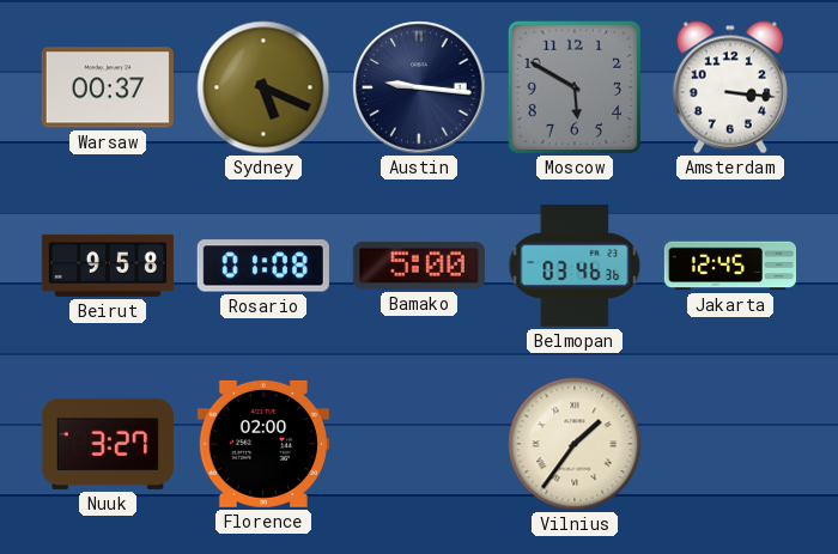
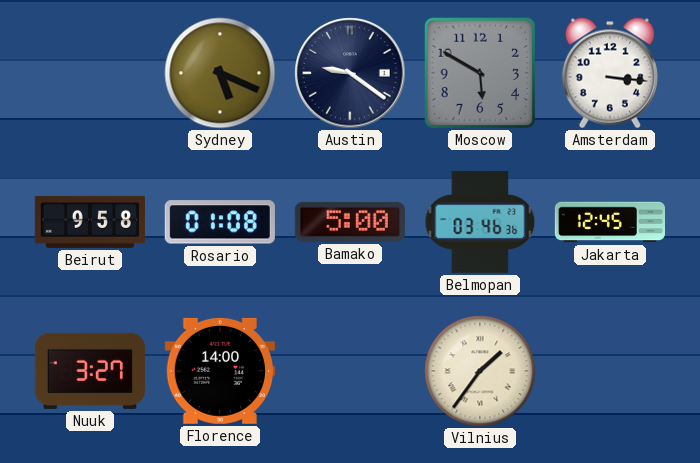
Warsaw: 00:37 -> none
Austin: 9:16 -> 9:21
Florence: 02:00 -> 14:00
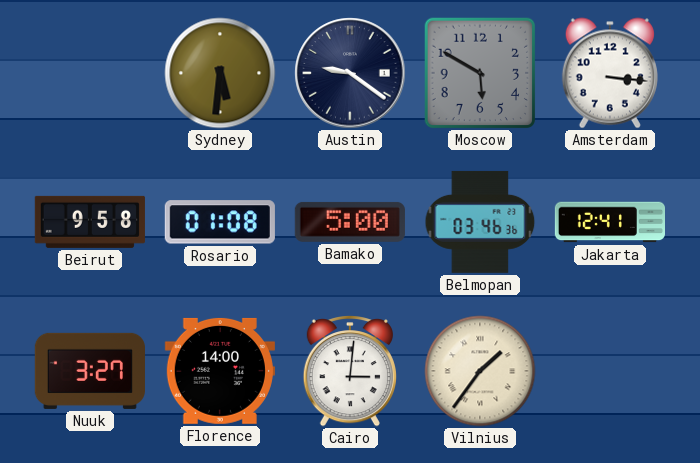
Sydney: 5:19 -> 5:31
Jakarta: 12:45 -> 12:41
Cairo: none -> 3:01
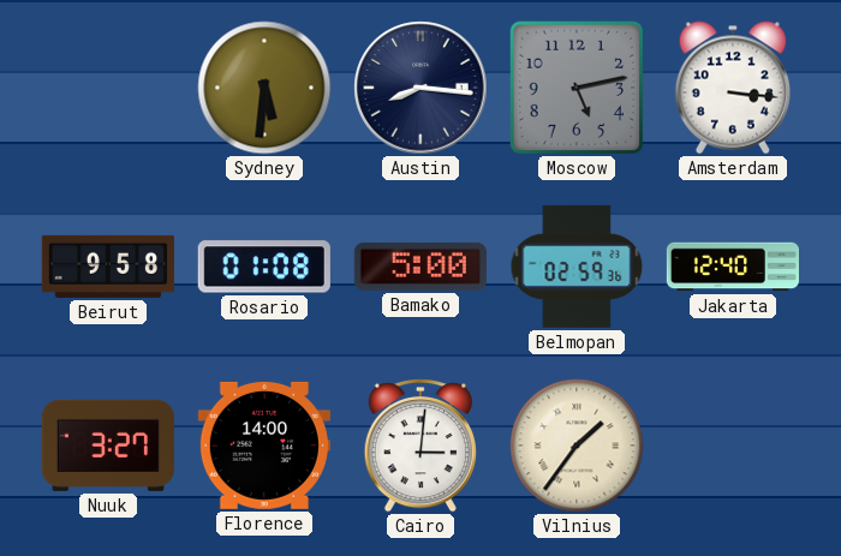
Austin: 9:21 -> 8:16
Moscow: 5:50 -> 5:13
Belmopan: 03:46 -> 02:59
Jakarta: 12:41 -> 12:40
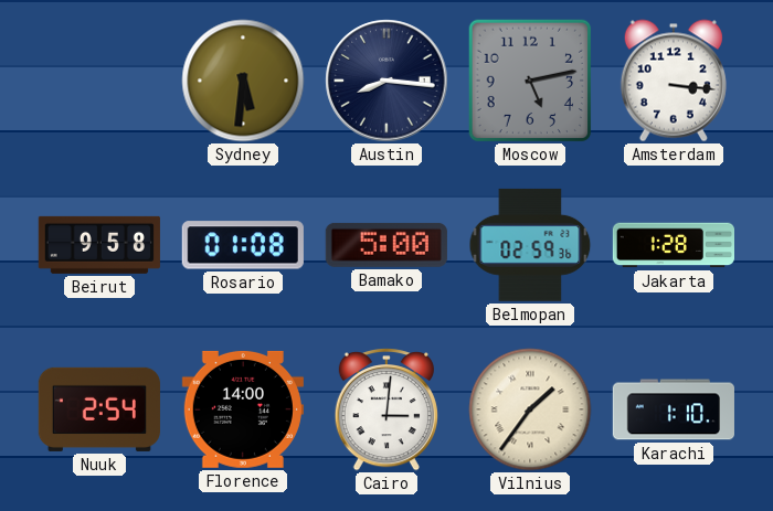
Jakarta: 12:40 -> 1:28
Nuuk: 3:27 -> 2:54
Karachi: none -> 1:10
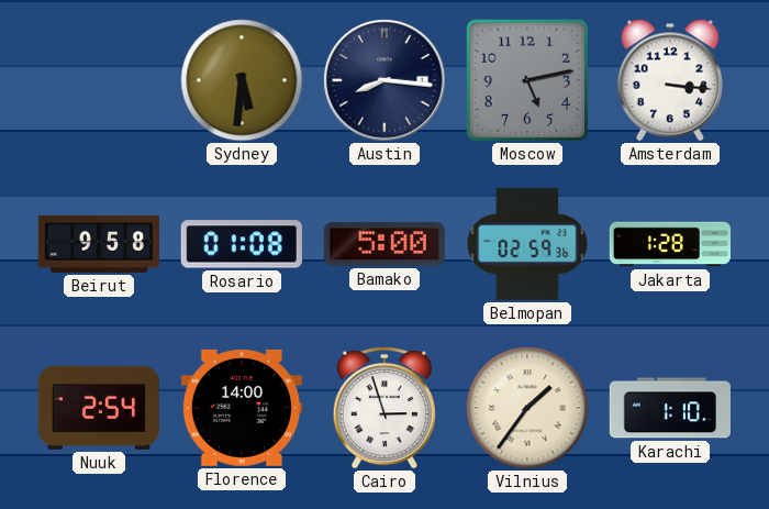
Cairo: 3:01 -> 2:57
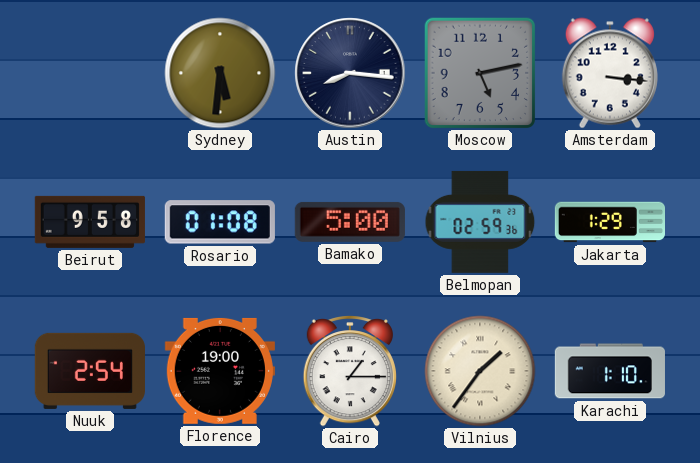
Jakarta: 1:28 -> 1:29
Florence: 14:00 -> 19:00
Cairo: 2:57 -> 1:15
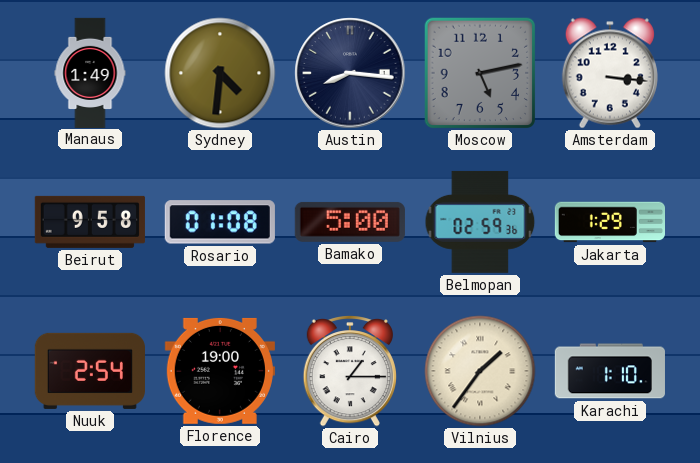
Manaus: none -> 1:49
Sydney: 5:31 -> 4:31
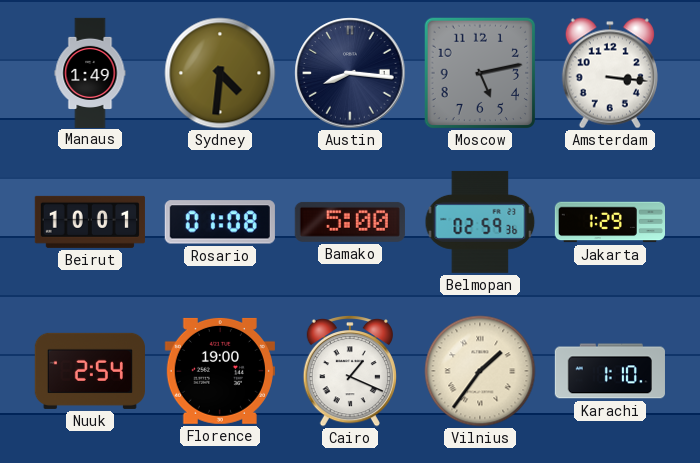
Beirut: 9:58 -> 10:01
Cairo: 1:15 -> 1:19
